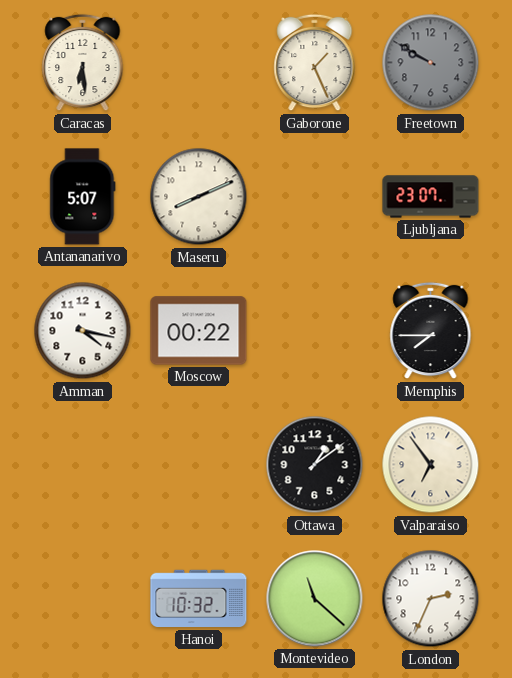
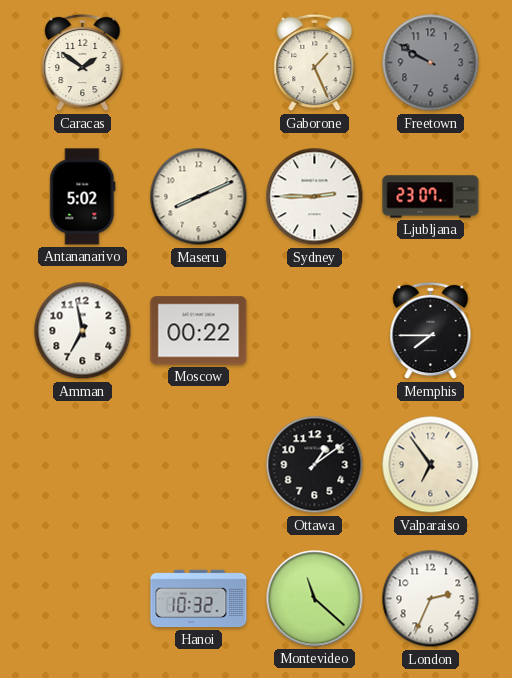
Caracas: 6:29 -> 1:51
Antananarivo: 5:07 -> 5:02
Sydney: none -> 2:45
Amman: 4:17 -> 6:58
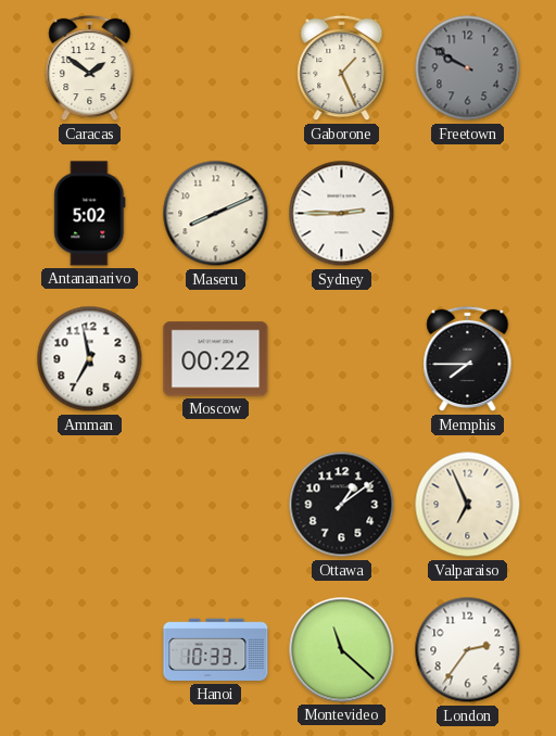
Ljubljana: 23:07 -> none
Valparaiso: 6:54 -> 6:56
Hanoi: 10:32 -> 10:33
London: 2:34 -> 2:36
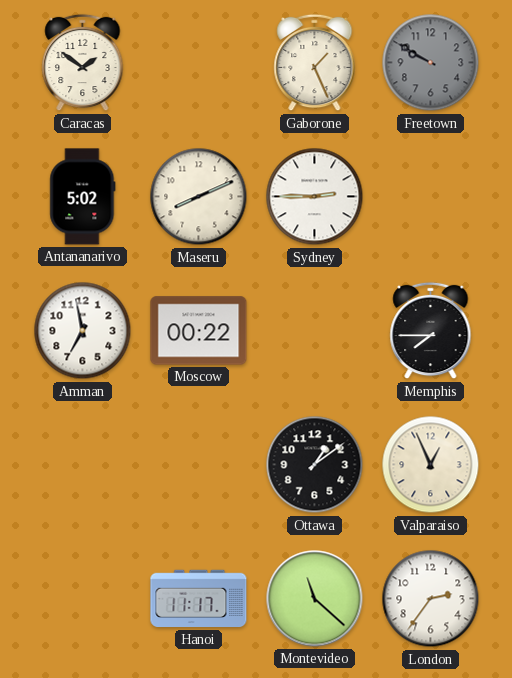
Valparaiso: 6:56 -> 12:56
Hanoi: 10:33 -> 11:17
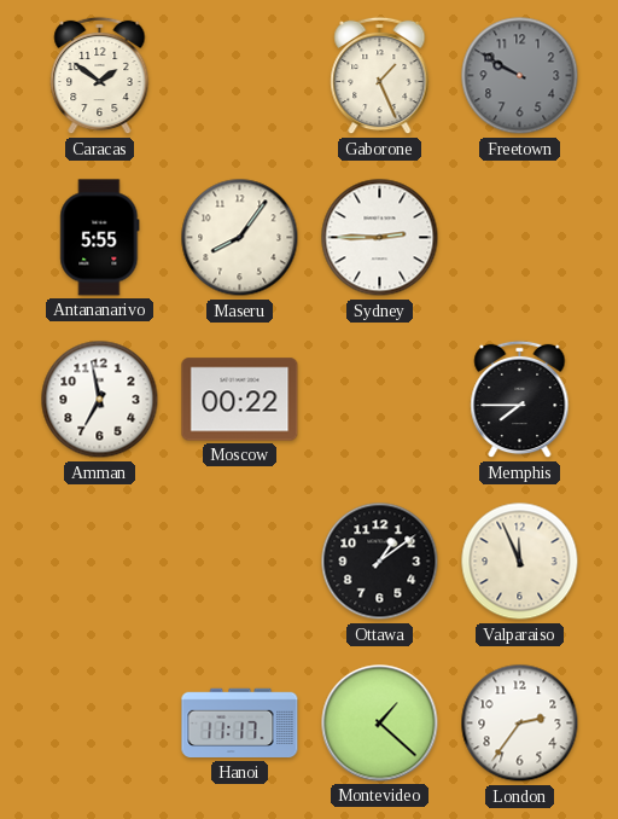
Antananarivo: 5:02 -> 5:55
Maseru: 8:11 -> 8:06
Valparaiso: 12:56 -> 11:56
Montevideo: 11:22 -> 1:22
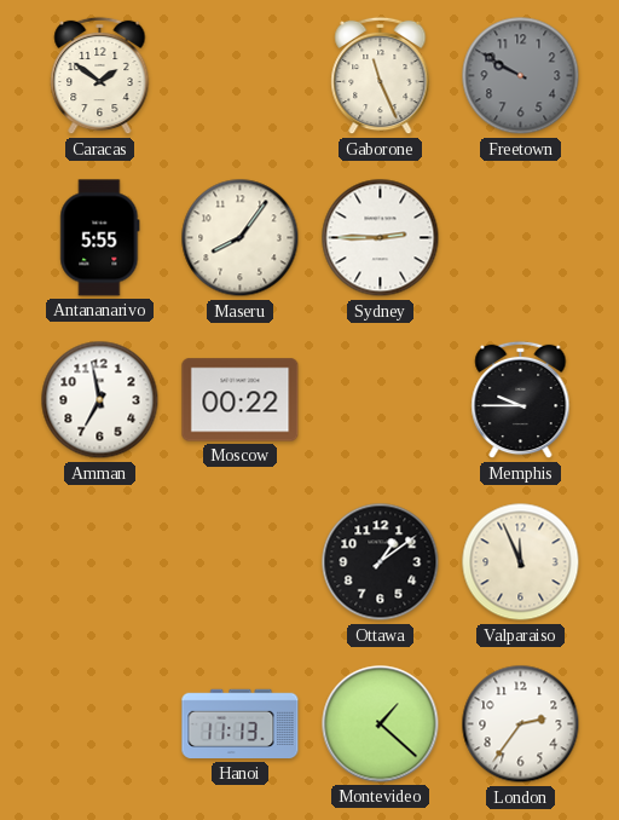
Gaborone: 1:26 -> 11:26
Memphis: 7:45 -> 9:45
Hanoi: 11:17 -> 11:13
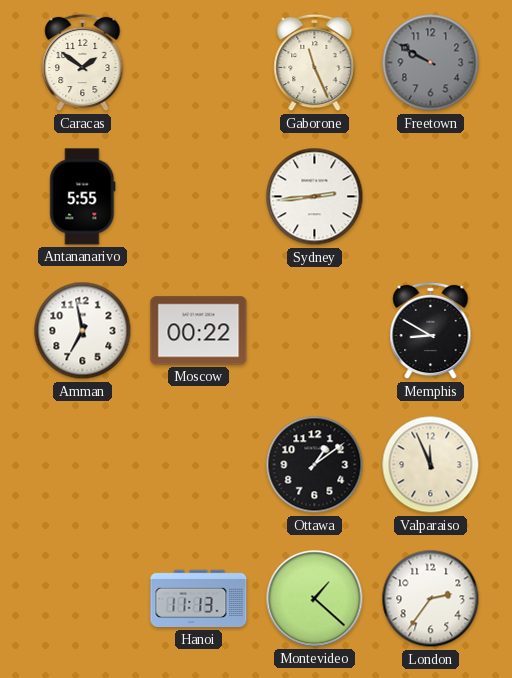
Maseru: 8:06 -> none
Sydney: 2:45 -> 2:44
Memphis: 9:45 -> 8:50
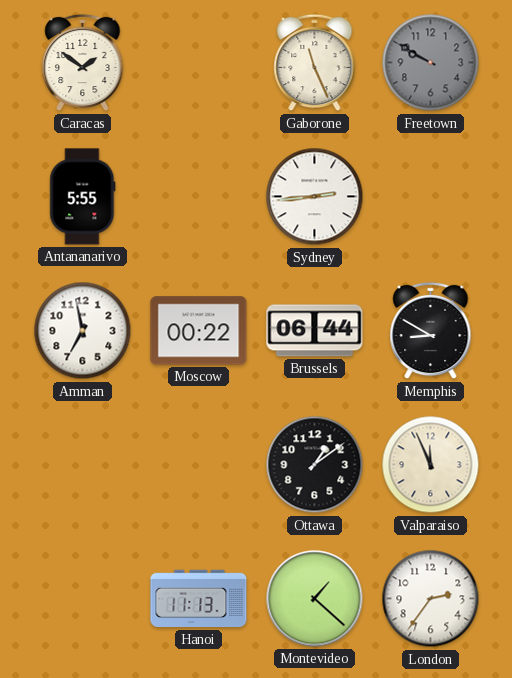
Brussels: none -> 06:44
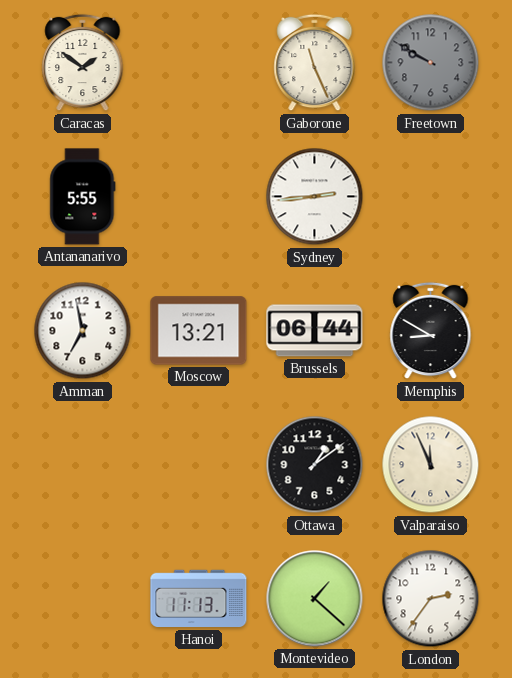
Moscow: 00:22 -> 13:21
